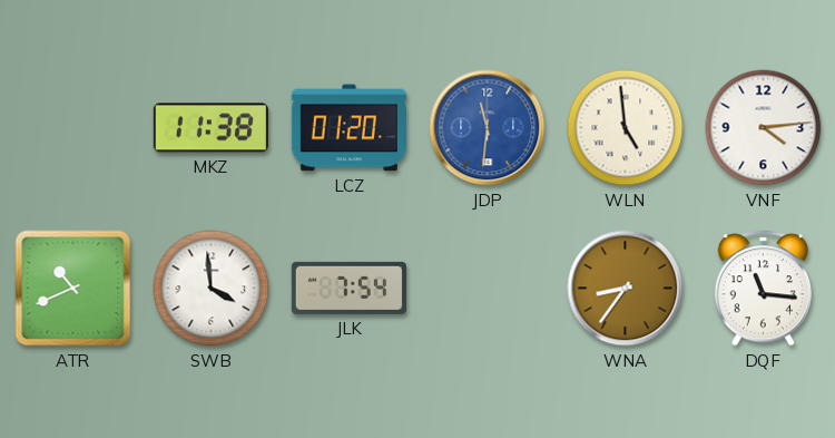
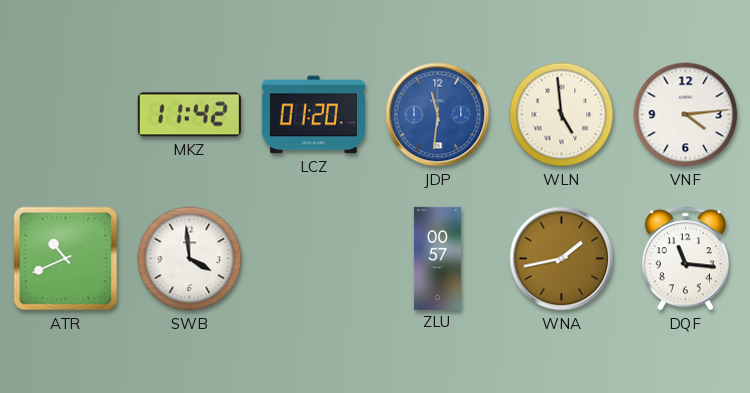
MKZ: 11:38 -> 11:42
JLK: 7:54 -> none
ZLU: none -> 00:57
WNA: 8:36 -> 1:43
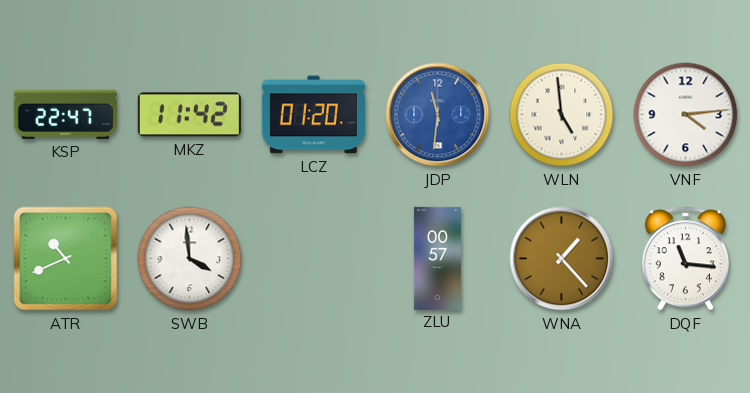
KSP: none -> 22:47
WNA: 1:43 -> 1:23
